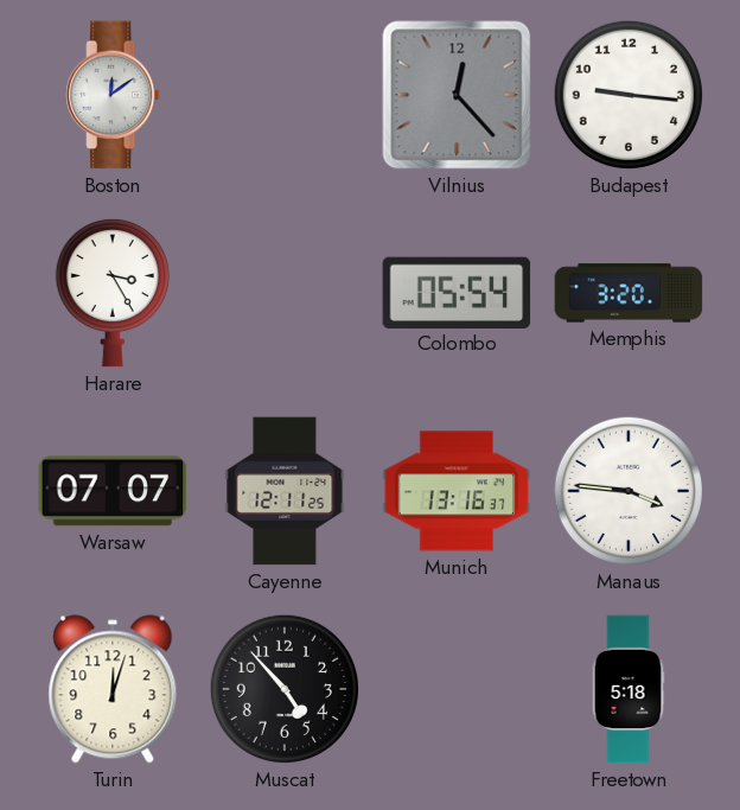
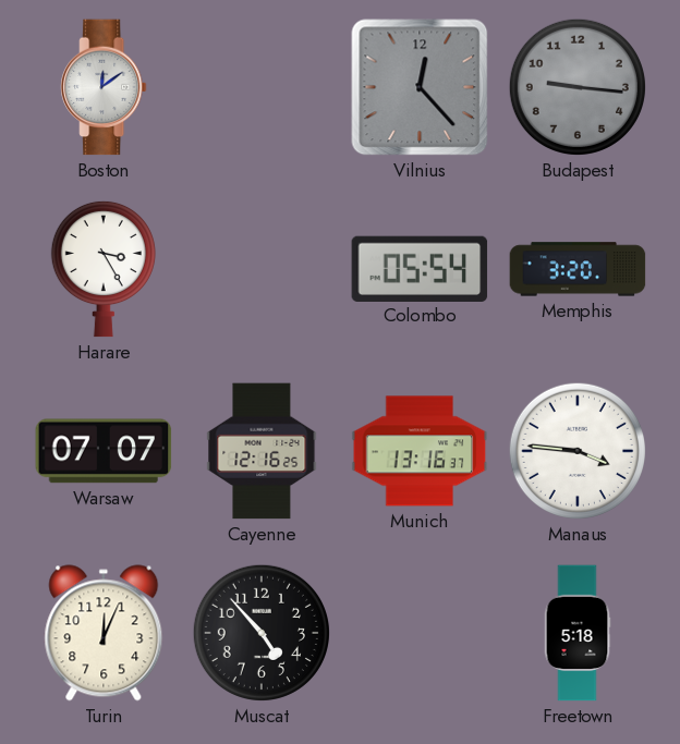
Budapest dial: white -> grey
Cayenne: 12:11 -> 12:16
Turin: 12:03 -> 12:04
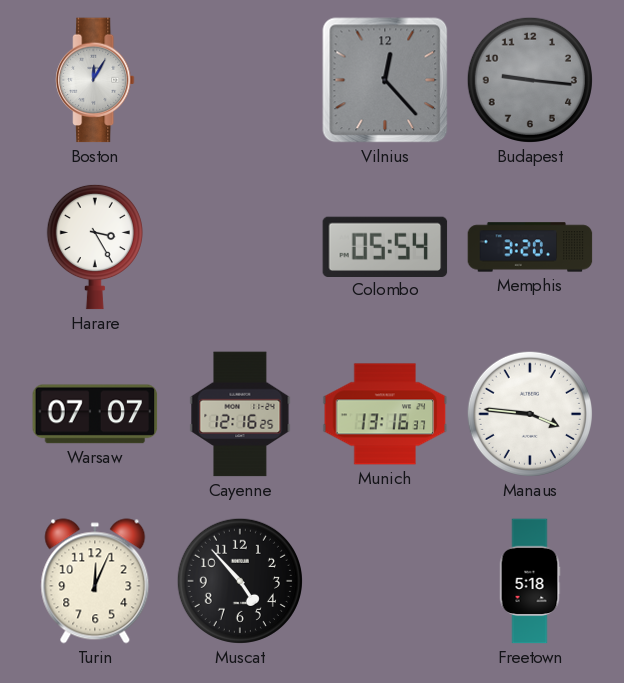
Boston: 12:09 -> 12:05
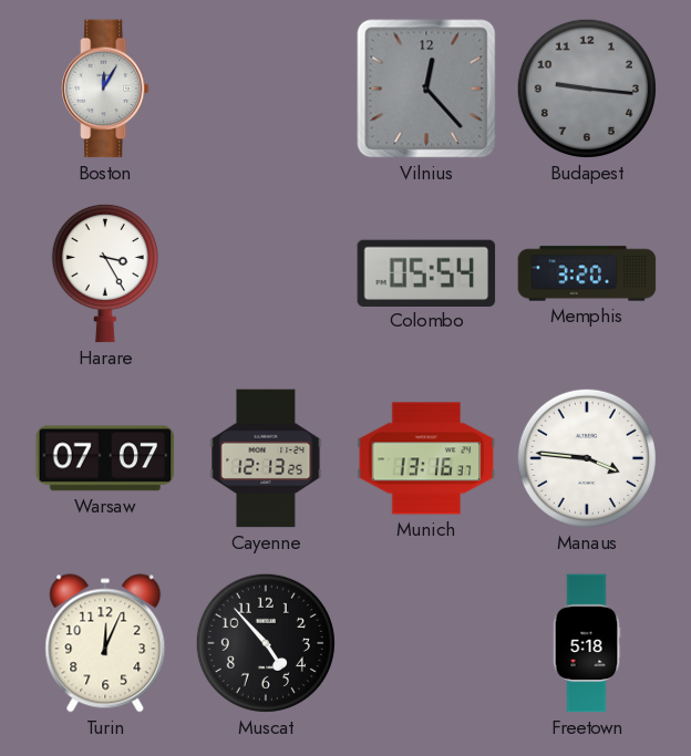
Cayenne: 12:16 -> 12:13
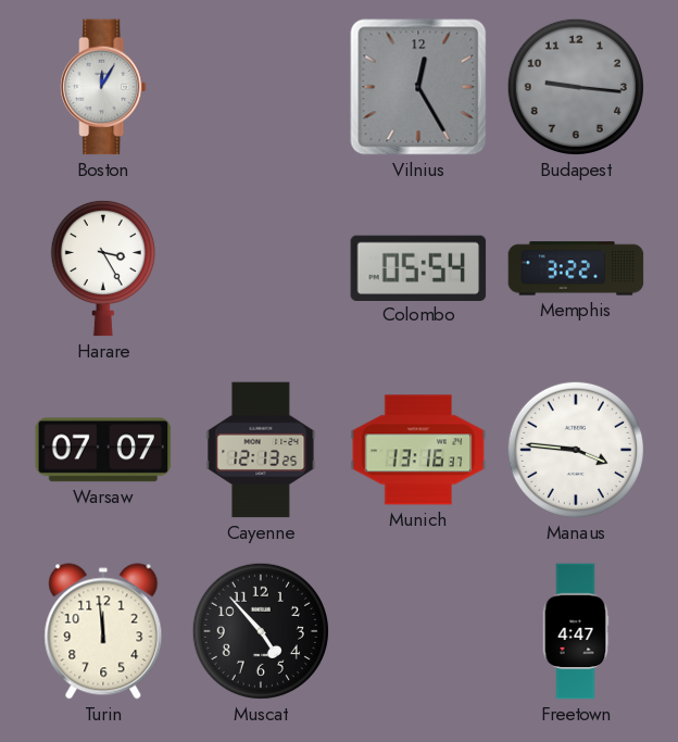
Vilnius: 12:23 -> 12:25
Memphis: 3:20 -> 3:22
Turin: 12:04 -> 11:59
Freetown: 5:18 -> 4:47
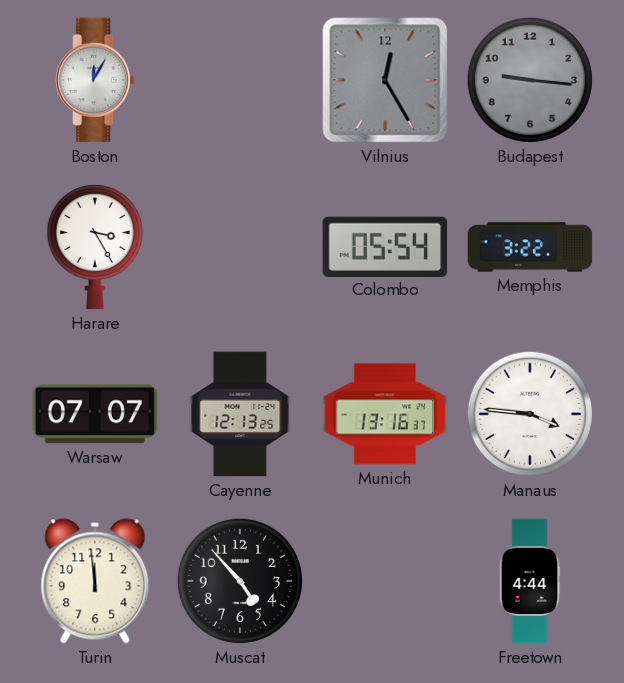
Freetown: 4:47 -> 4:44
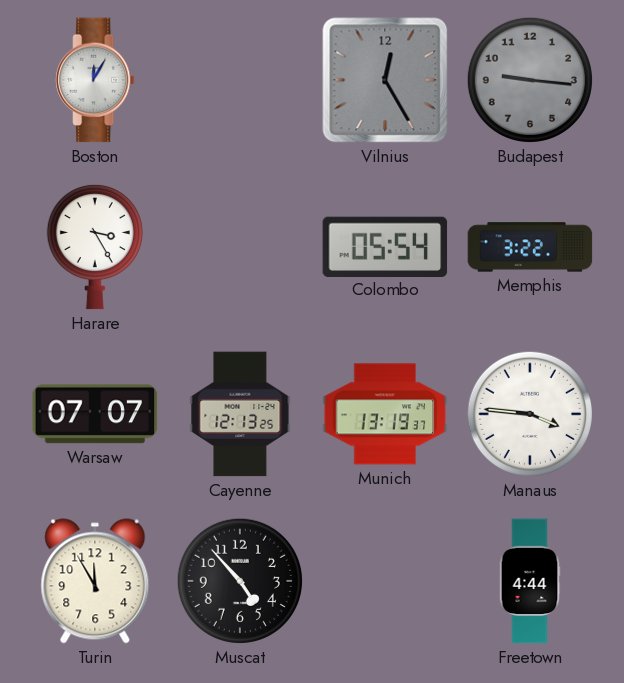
Munich: 13:16 -> 13:19
Turin: 11:59 -> 11:55
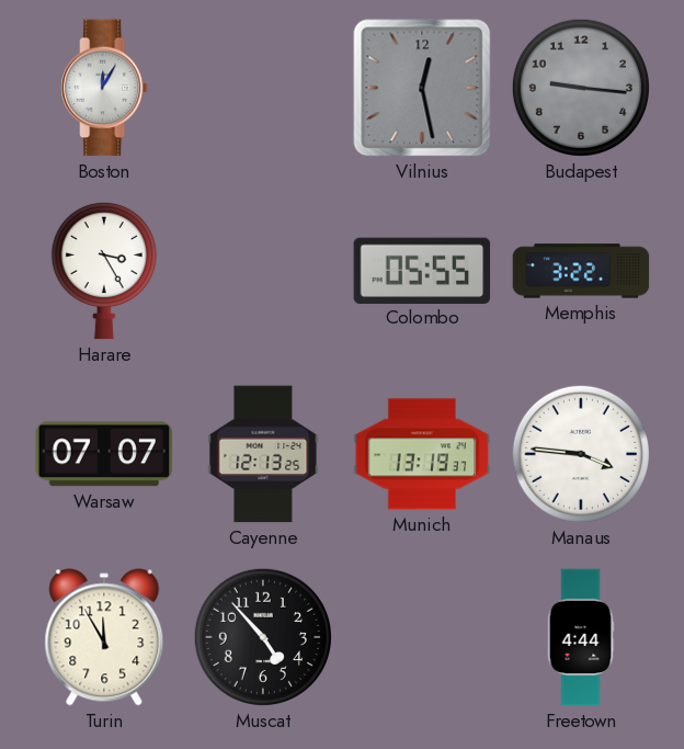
Vilnius: 12:25 -> 12:28
Colombo: 05:54 -> 05:55
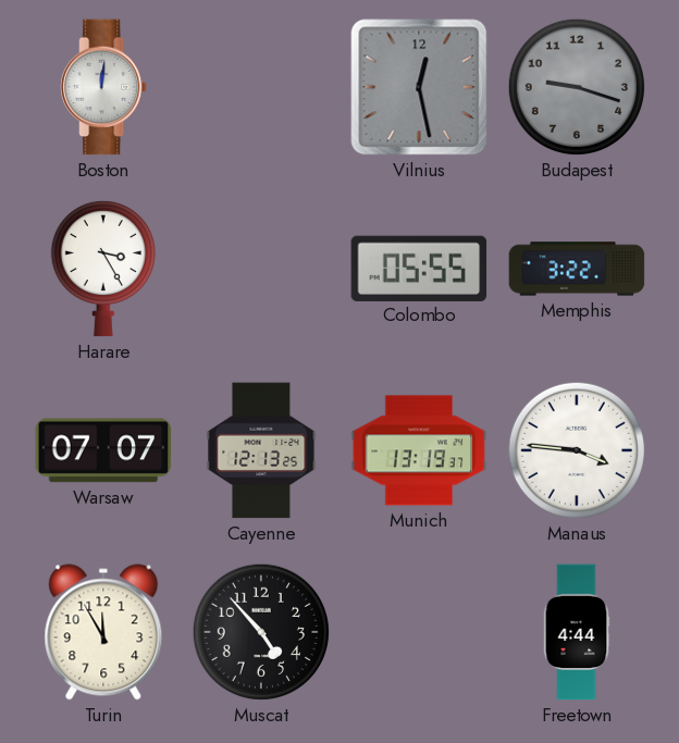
Boston: 12:05 -> 12:01
Budapest: 9:16 -> 9:18
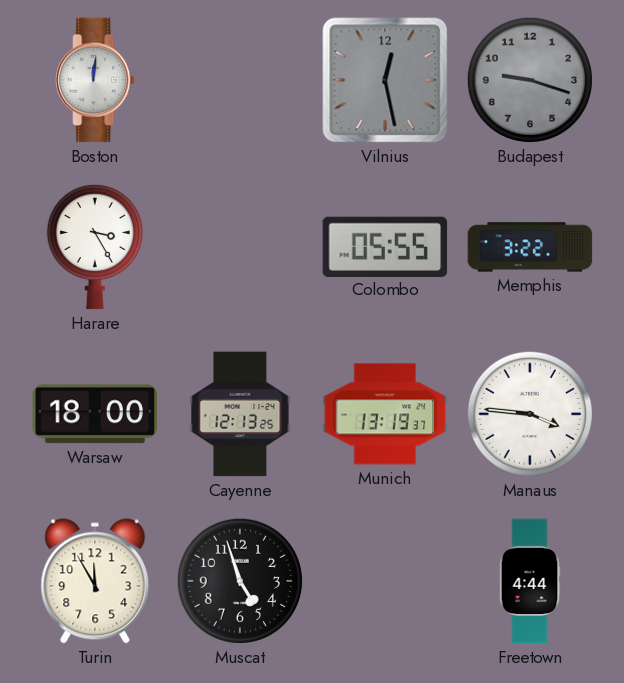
Warsaw: 07:07 -> 18:00
Muscat: 4:53 -> 4:57
